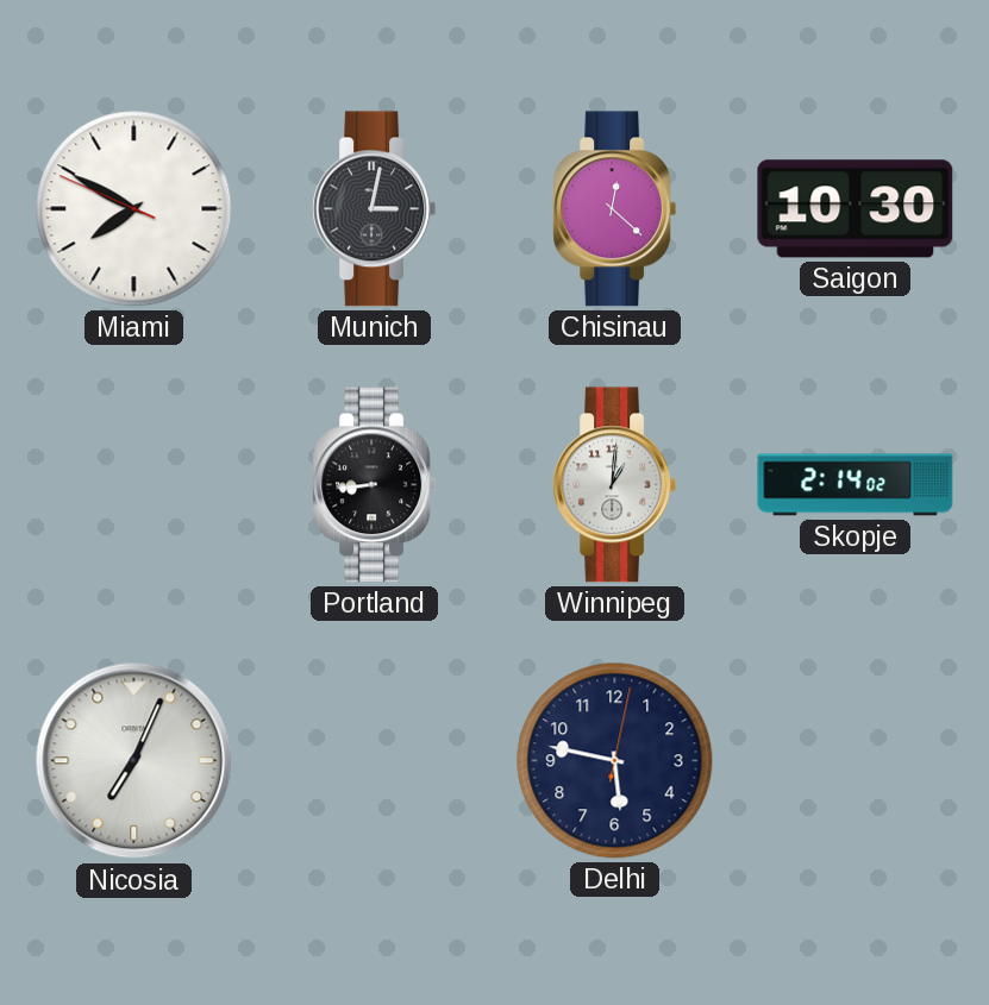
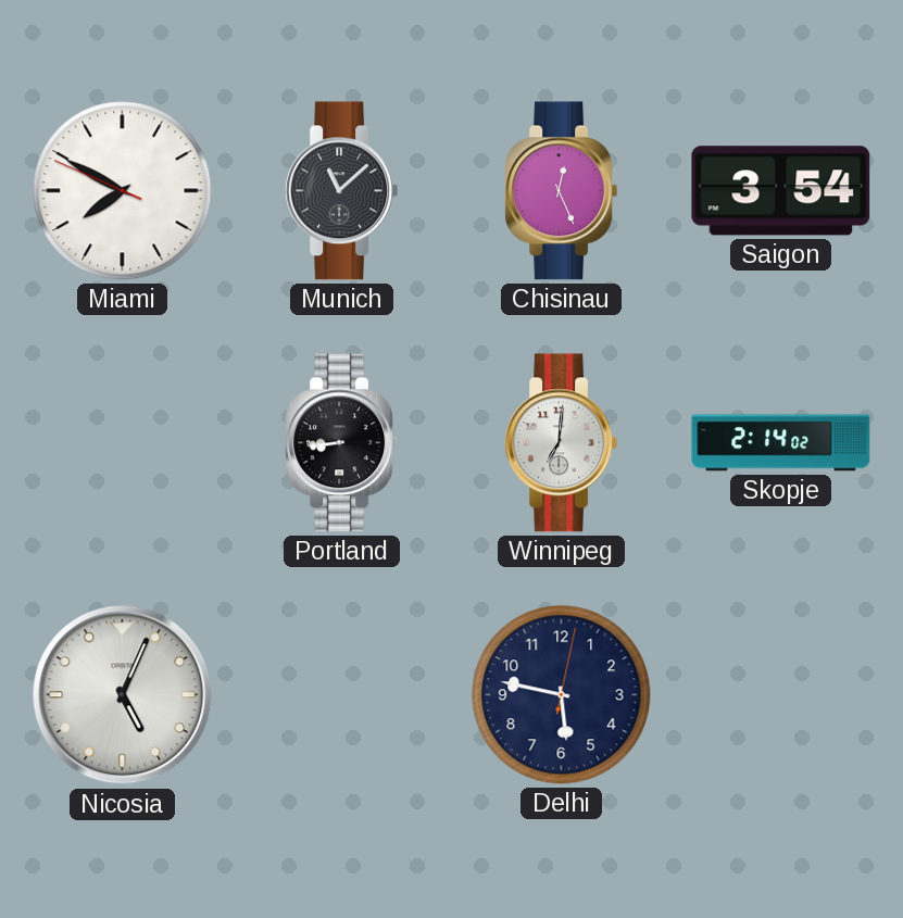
Munich: 3:02 -> 11:08
Chisinau: 12:22 -> 12:26
Saigon: 10:30 -> 3:54
Winnipeg: 1:01 -> 7:01
Nicosia: 7:04 -> 5:04
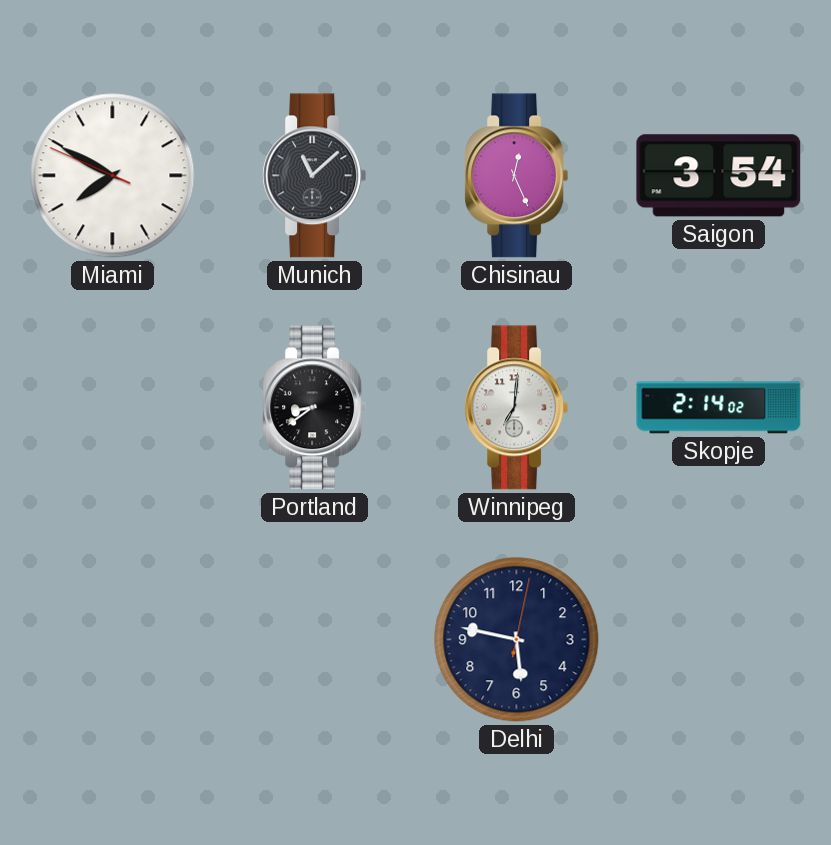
Portland: 8:44 -> 8:39
Nicosia: 5:04 -> none
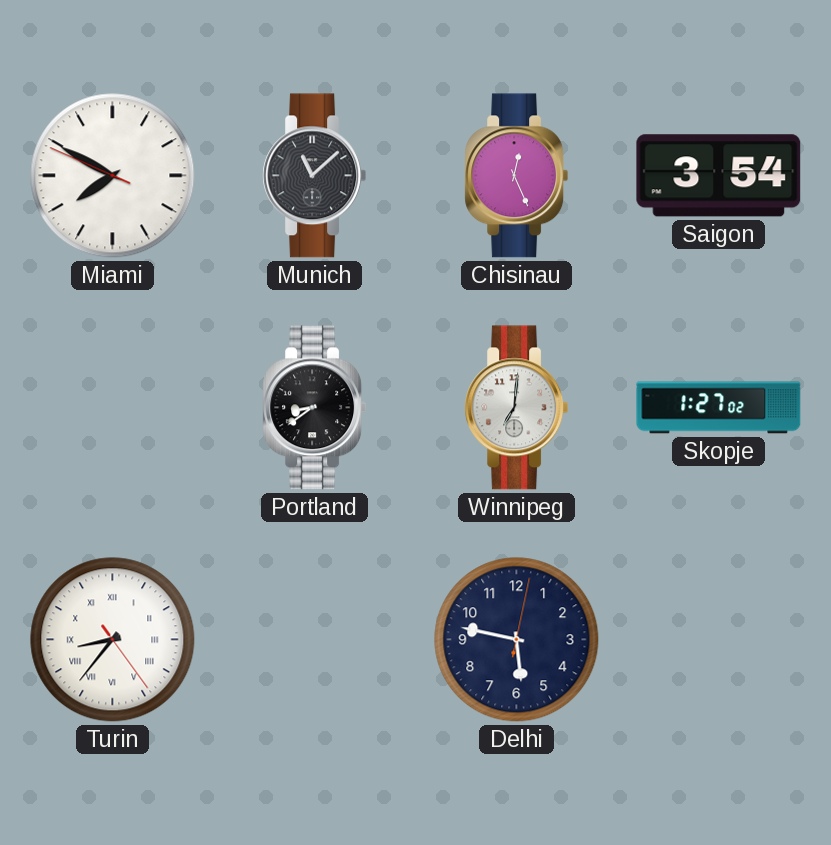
Skopje: 2:14 -> 1:27
Turin: none -> 8:36
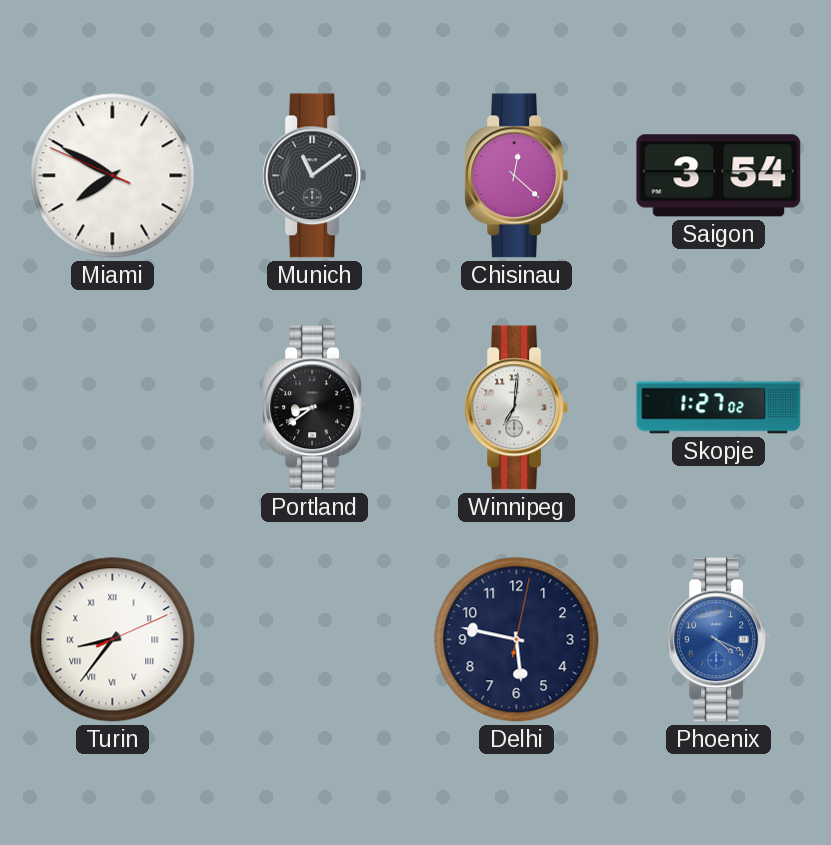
Munich: 11:08 -> 11:09
Chisinau: 12:26 -> 12:22
Turin: 8:36:24 -> 8:36:11
Phoenix: none -> 4:19
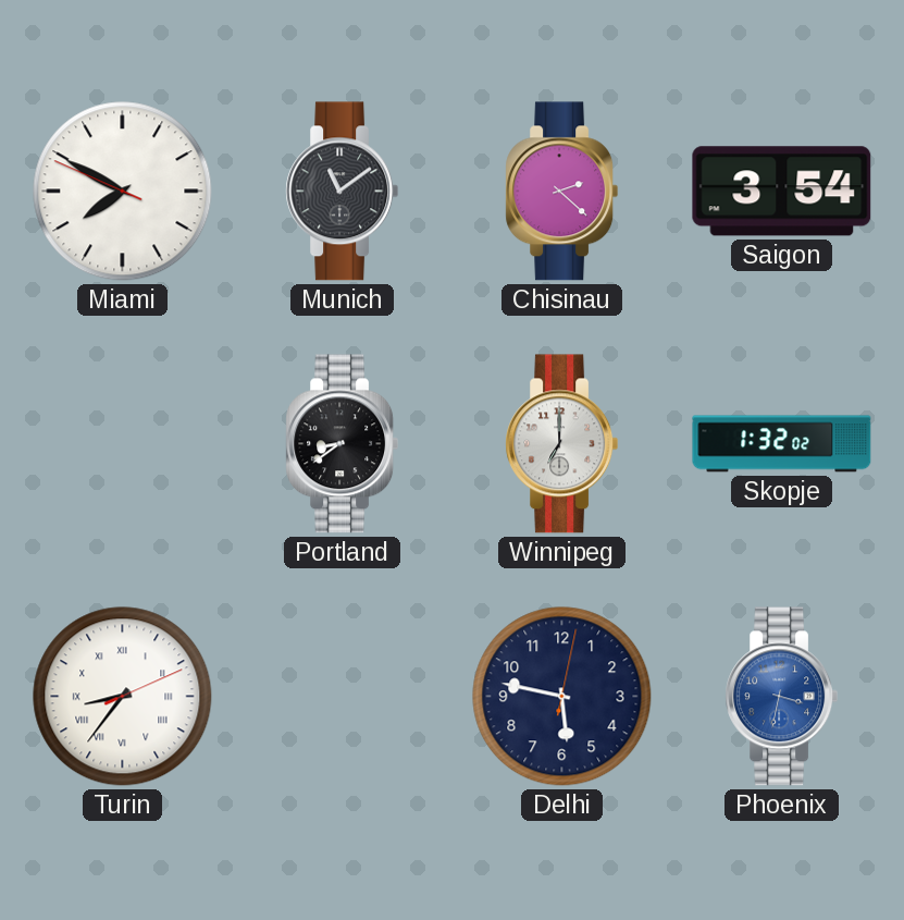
Chisinau: 12:22 -> 2:22
Winnipeg: 7:01 -> 7:00
Skopje: 1:27 -> 1:32
Phoenix: 4:19 -> 3:32
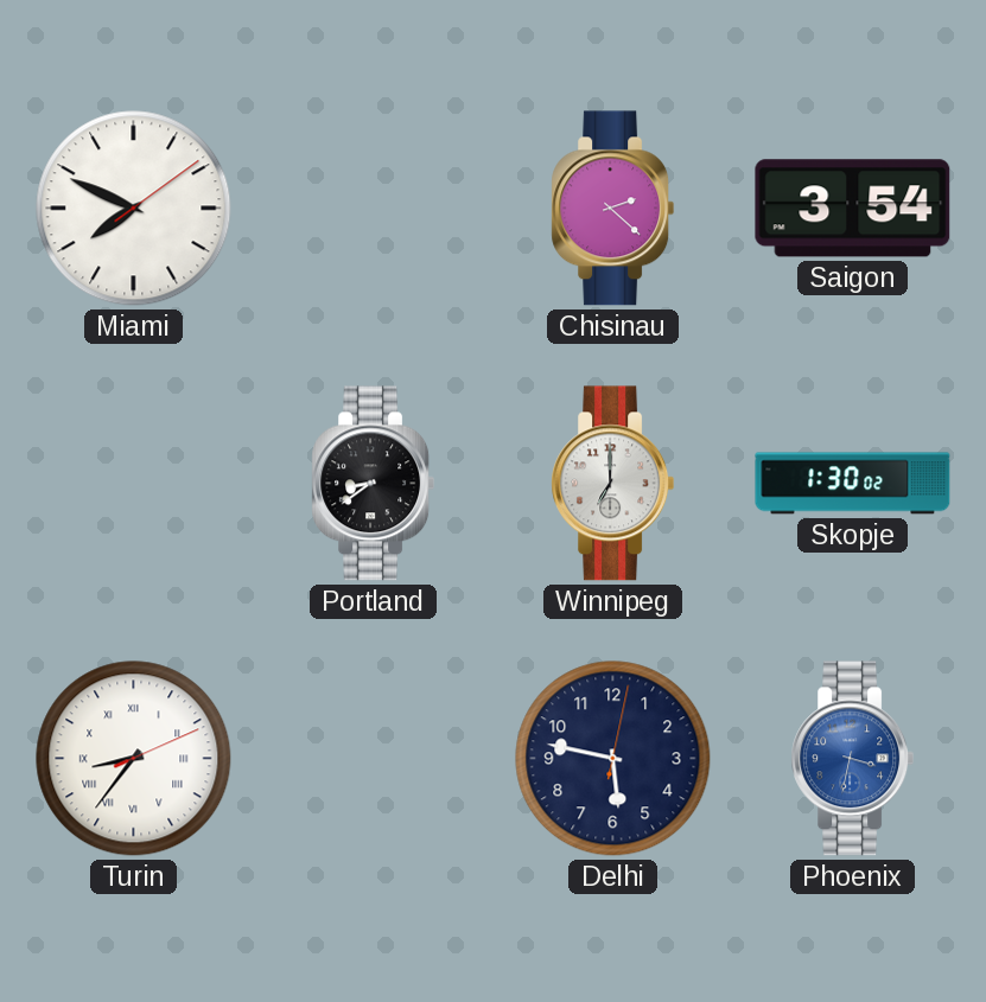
Miami: 7:49:49 -> 7:49:09
Munich: 11:09 -> none
Skopje: 1:32 -> 1:30
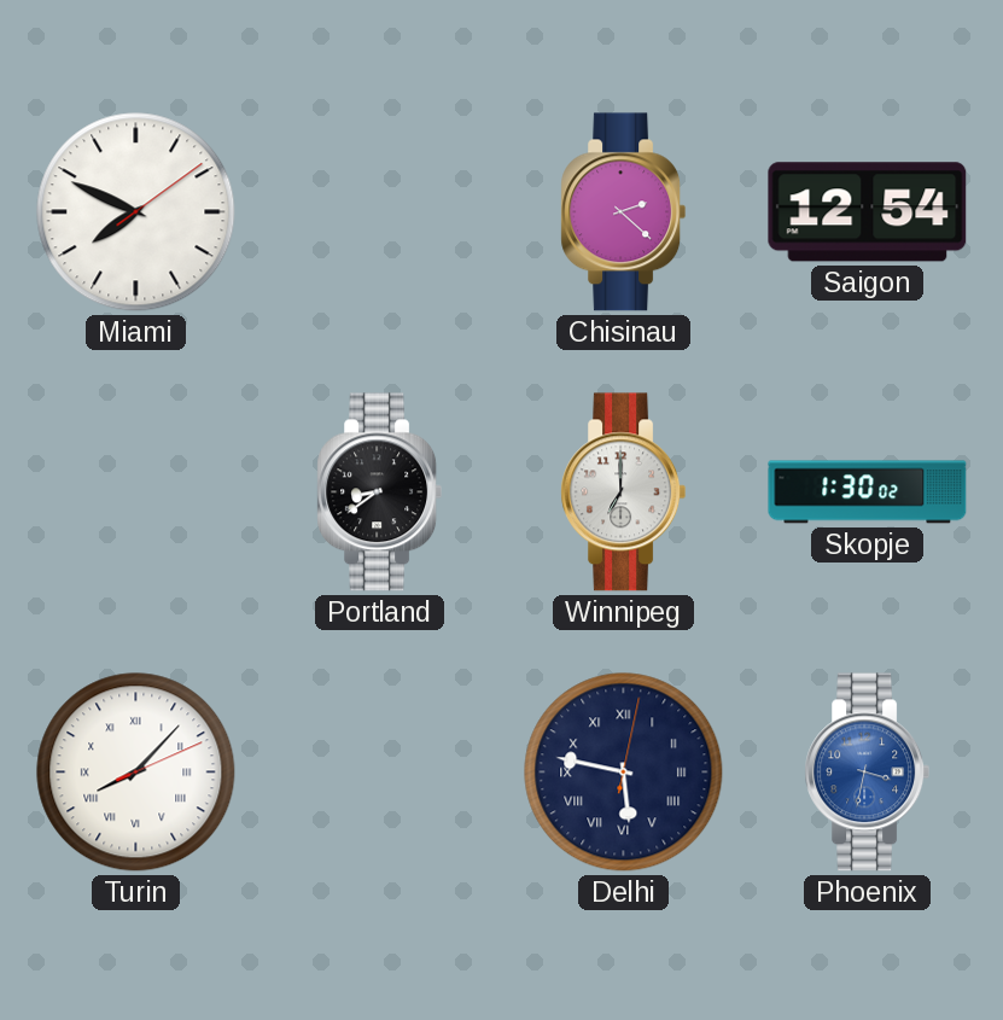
Saigon: 3:54 -> 12:54
Turin: 8:36 -> 8:07
Delhi numerals: Arabic -> Roman
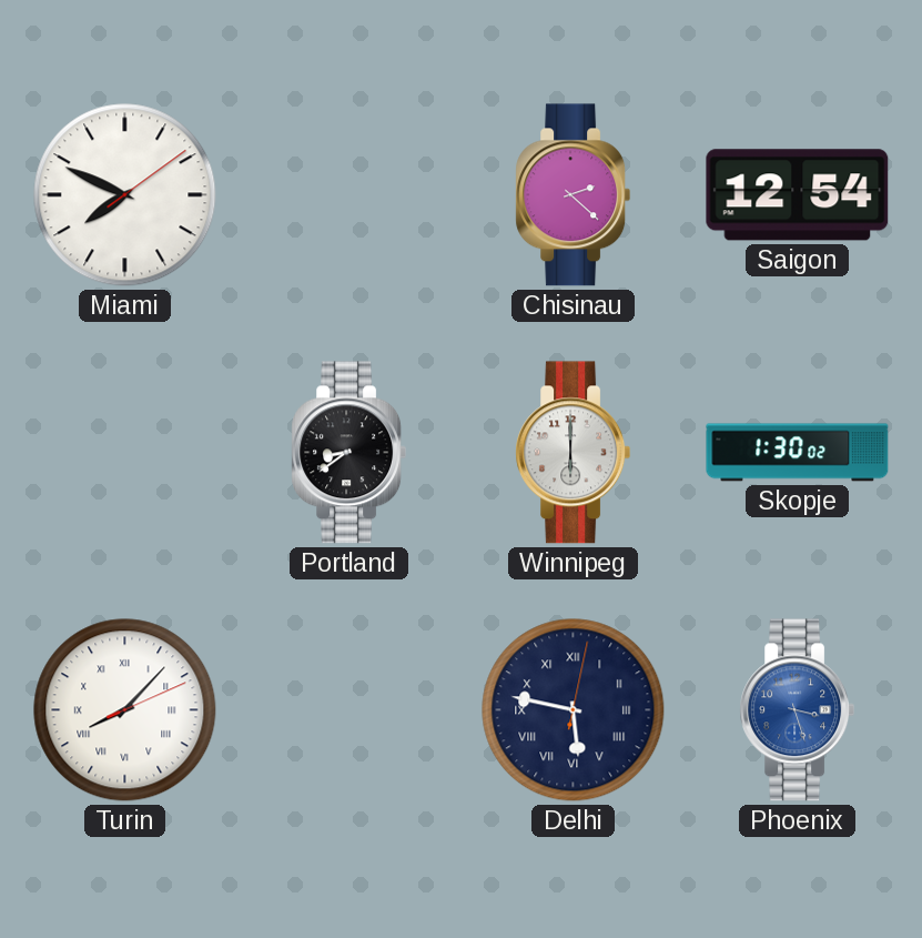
Winnipeg: 7:00 -> 6:00
Phoenix: 3:32 -> 3:27
